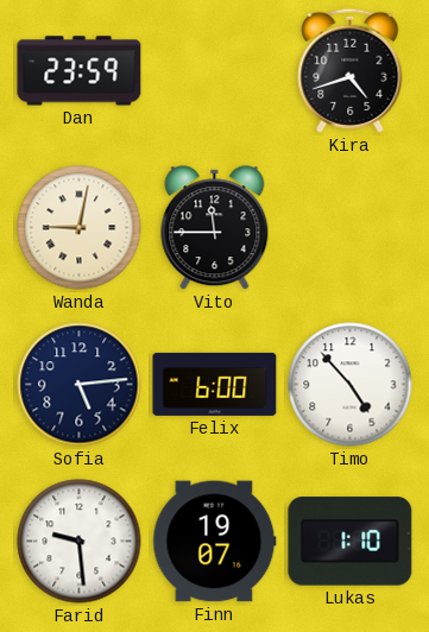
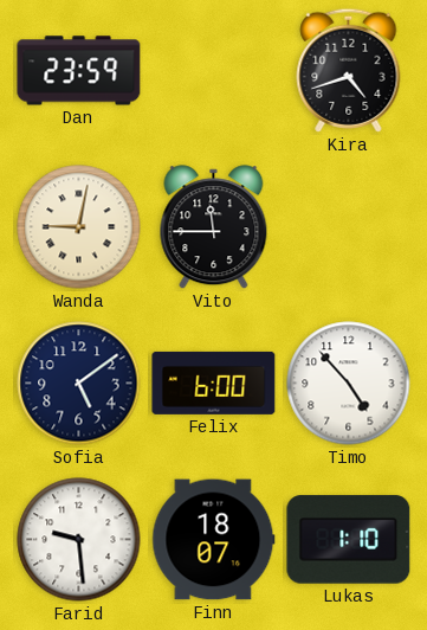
Sofia: 5:14 -> 5:09
Finn: 19:07 -> 18:07
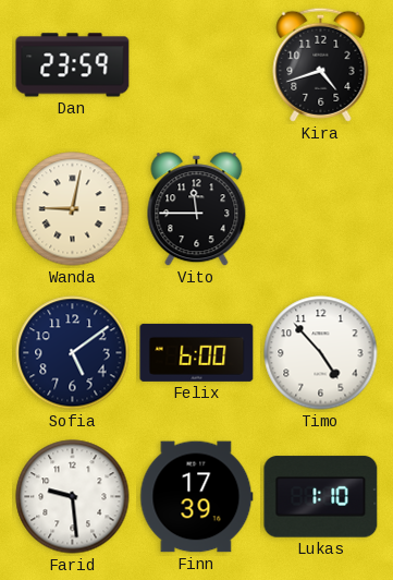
Finn: 18:07 -> 17:39
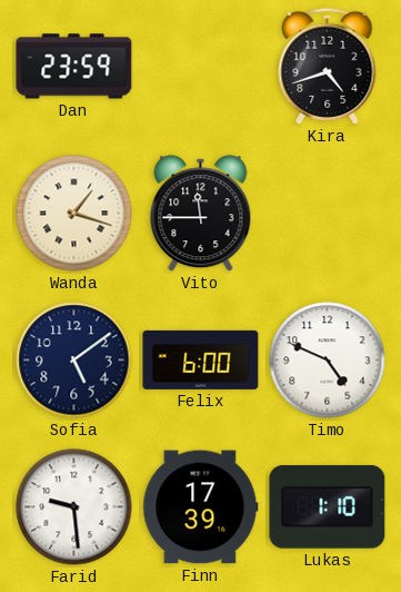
Wanda: 9:02 -> 1:18
Timo: 4:53 -> 4:49
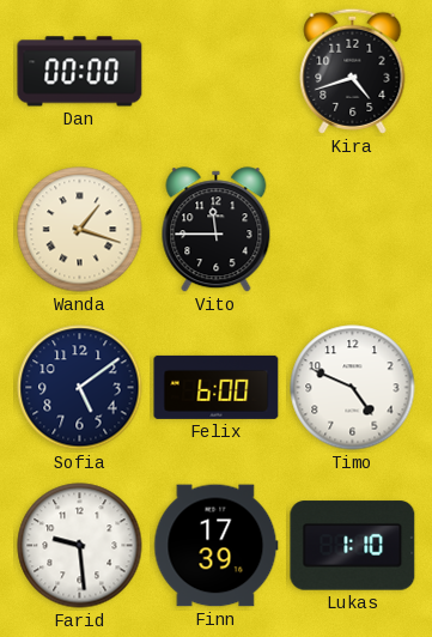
Dan: 23:59 -> 00:00
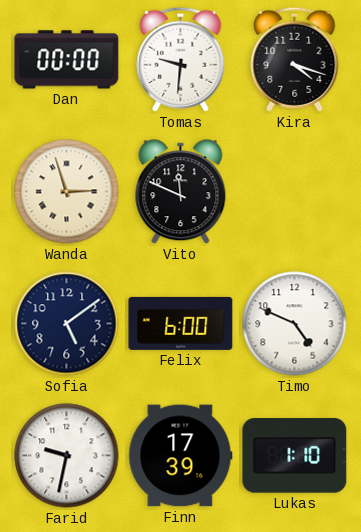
Tomas: none -> 9:31
Kira: 4:42 -> 4:18
Wanda: 1:18 -> 2:57
Vito: 11:45 -> 11:49
Farid: 9:29 -> 9:32
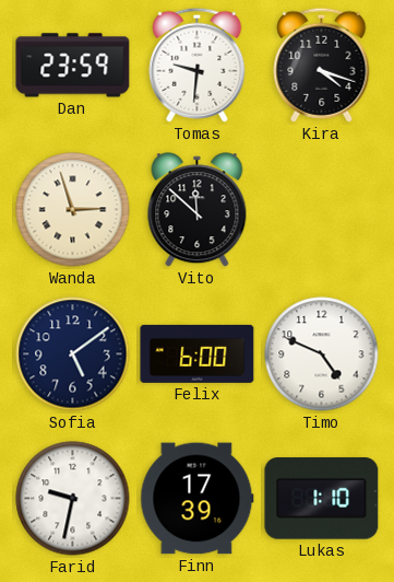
Dan: 00:00 -> 23:59
Vito: 11:49 -> 11:52
